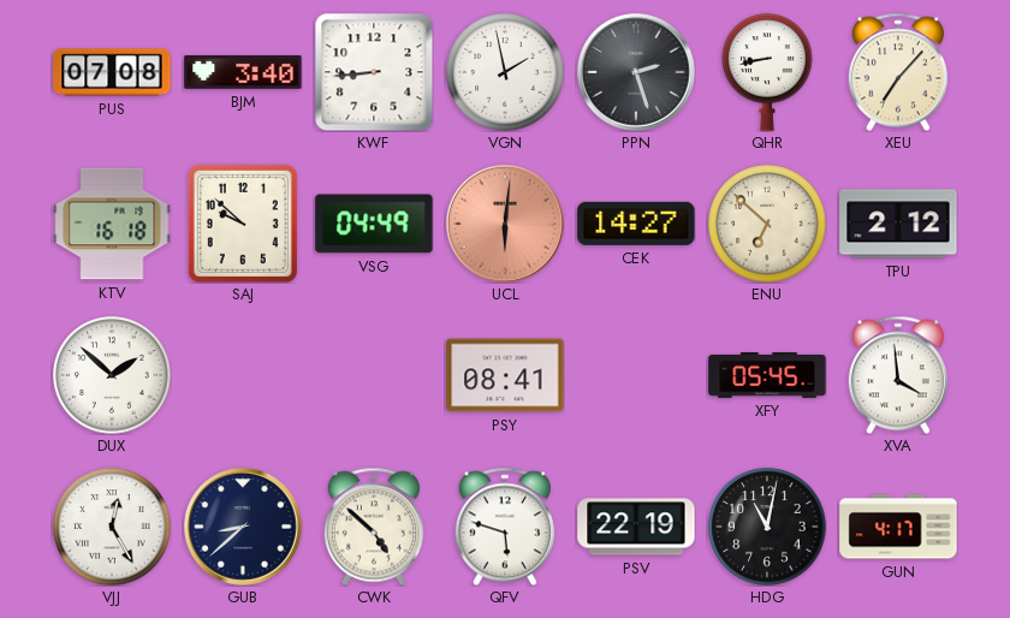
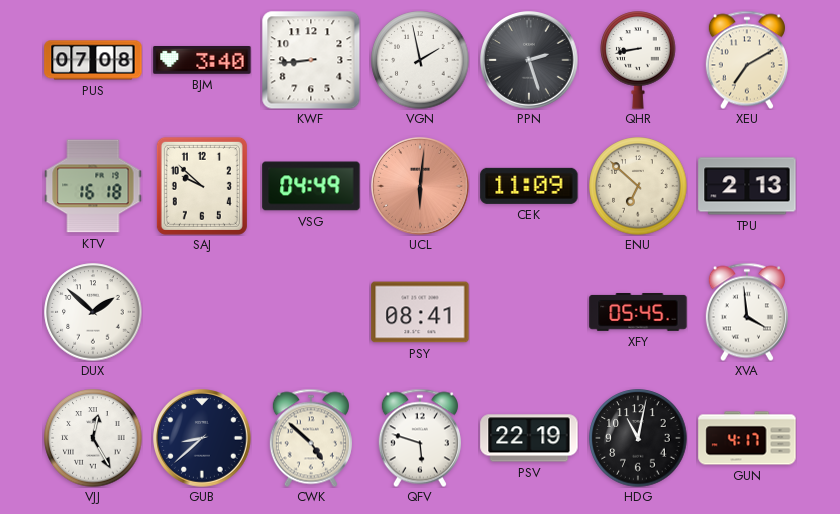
XEU: 7:07 -> 7:10
CEK: 14:27 -> 11:09
TPU: 2:12 -> 2:13
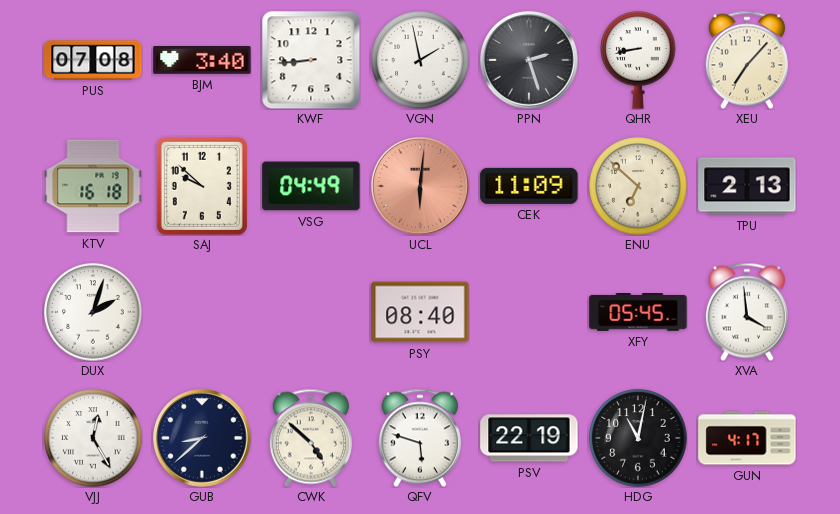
XEU: 7:10 -> 7:07
DUX: 1:52 -> 2:03
PSY: 08:41 -> 08:40
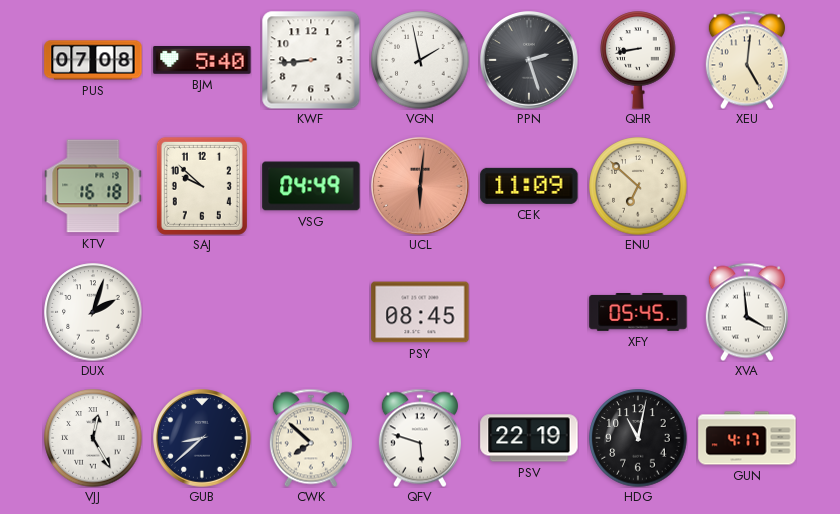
BJM: 3:40 -> 5:40
XEU: 7:07 -> 5:01
TPU: 2:13 -> none
PSY: 08:40 -> 08:45
CWK: 4:52 -> 7:52
